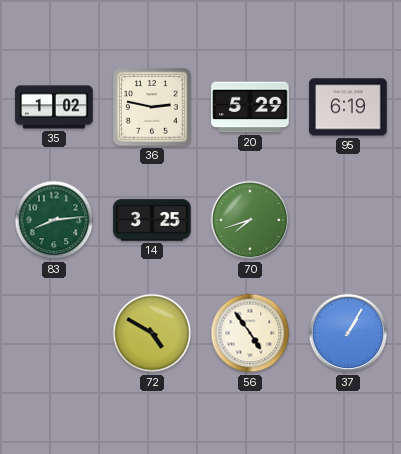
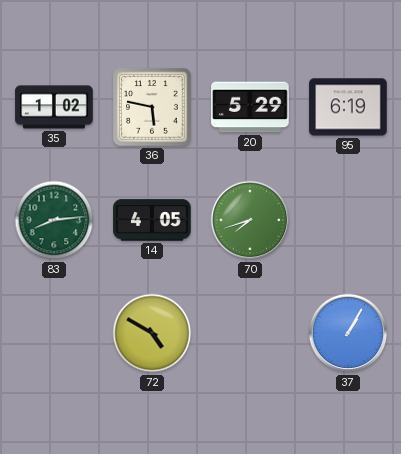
36: 2:47 -> 5:47
14: 3:25 -> 4:05
56: 4:54 -> none
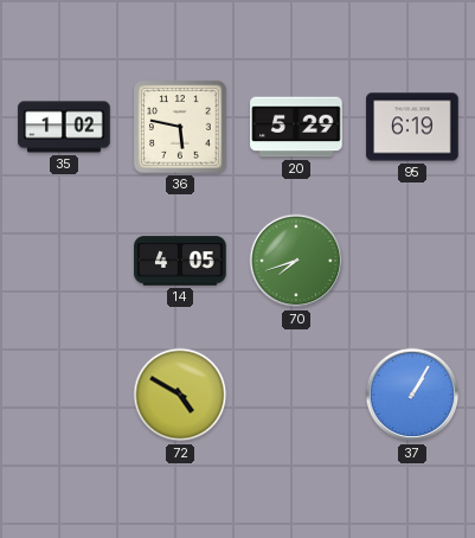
83: 8:14 -> none
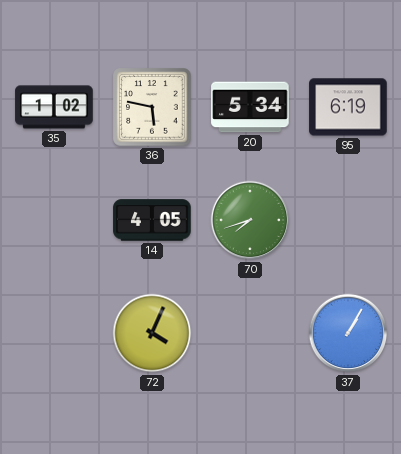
20: 5:29 -> 5:34
72: 4:50 -> 4:04
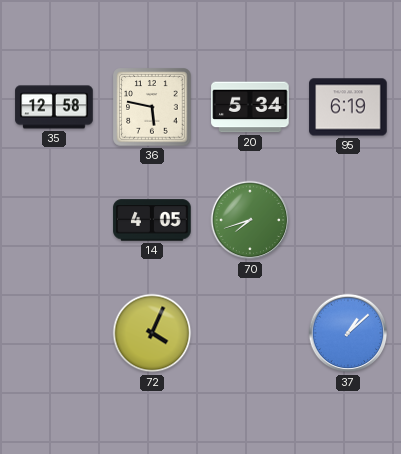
35: 1:02 -> 12:58
37: 1:05 -> 1:08
